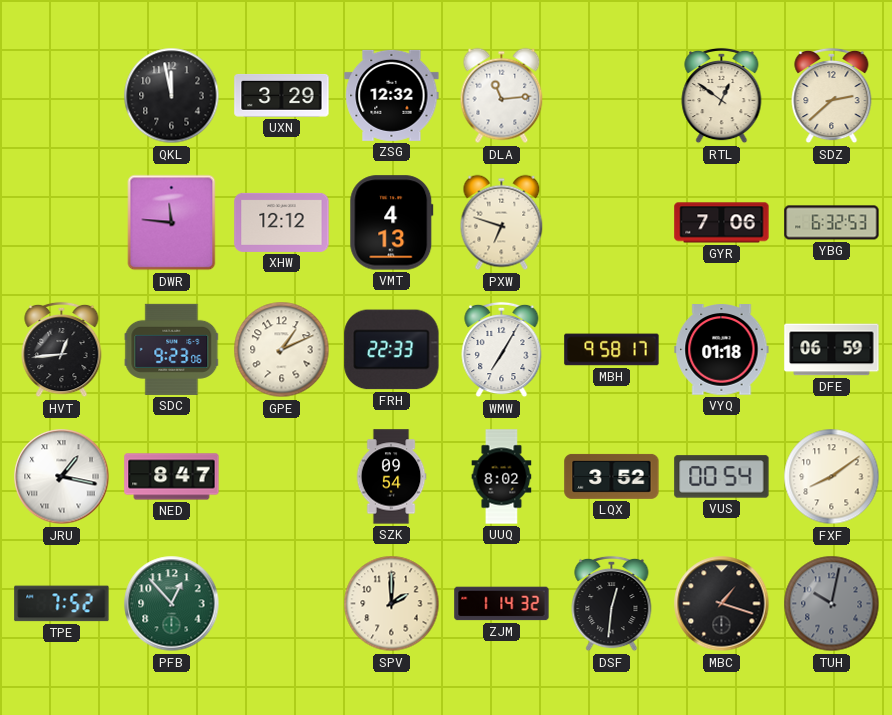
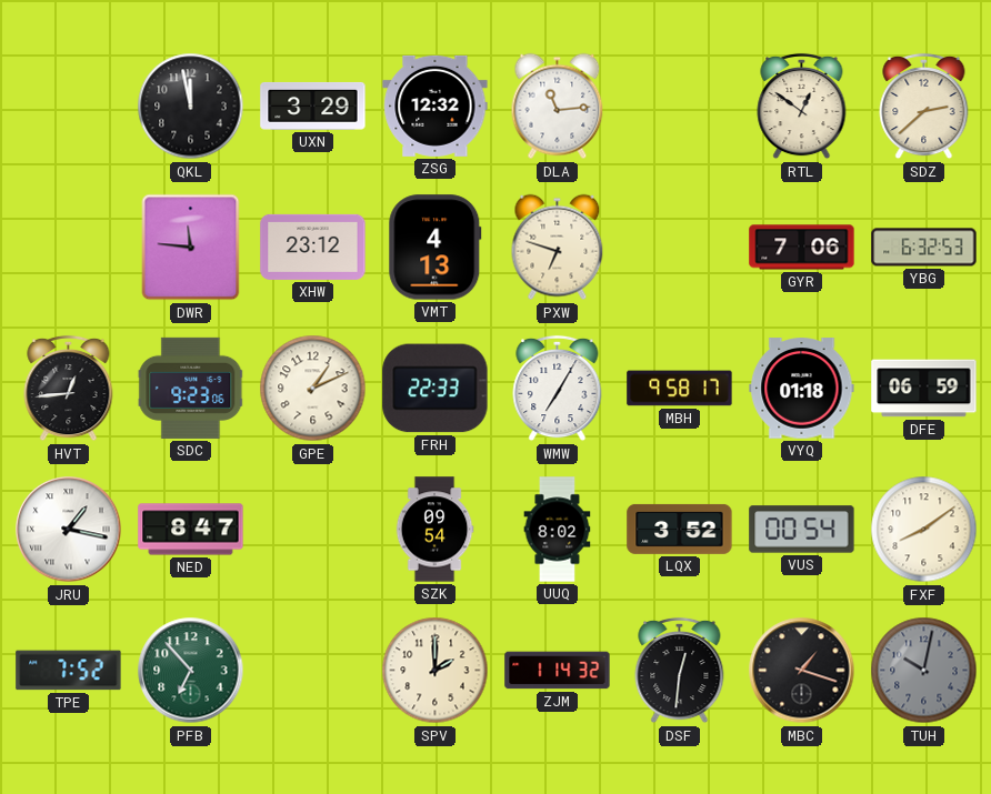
XHW: 12:12 -> 23:12
PFB: 12:53 -> 6:53
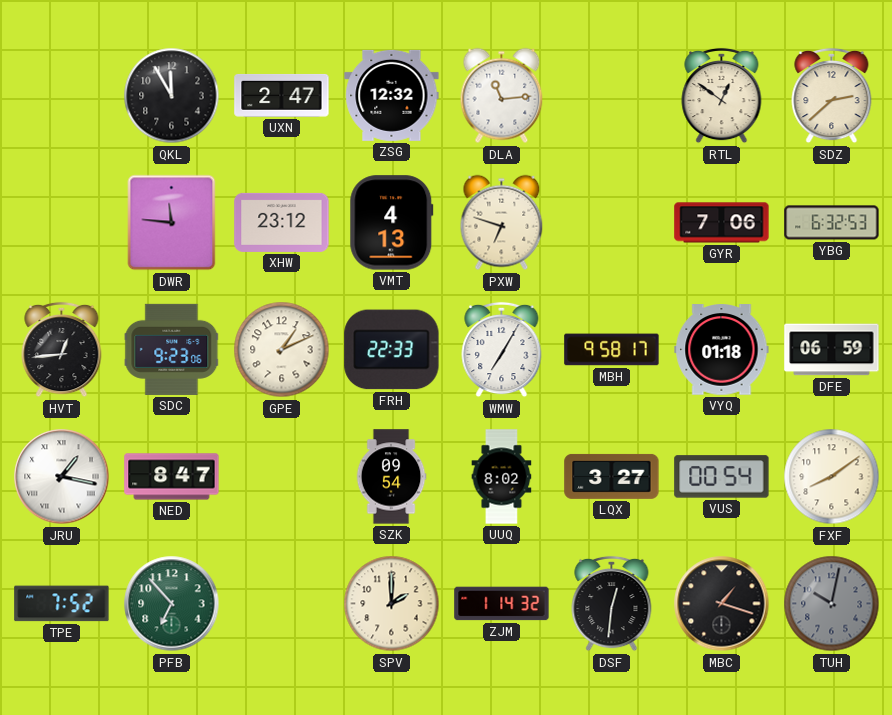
QKL: 11:58 -> 11:55
UXN: 3:29 -> 2:47
LQX: 3:52 -> 3:27
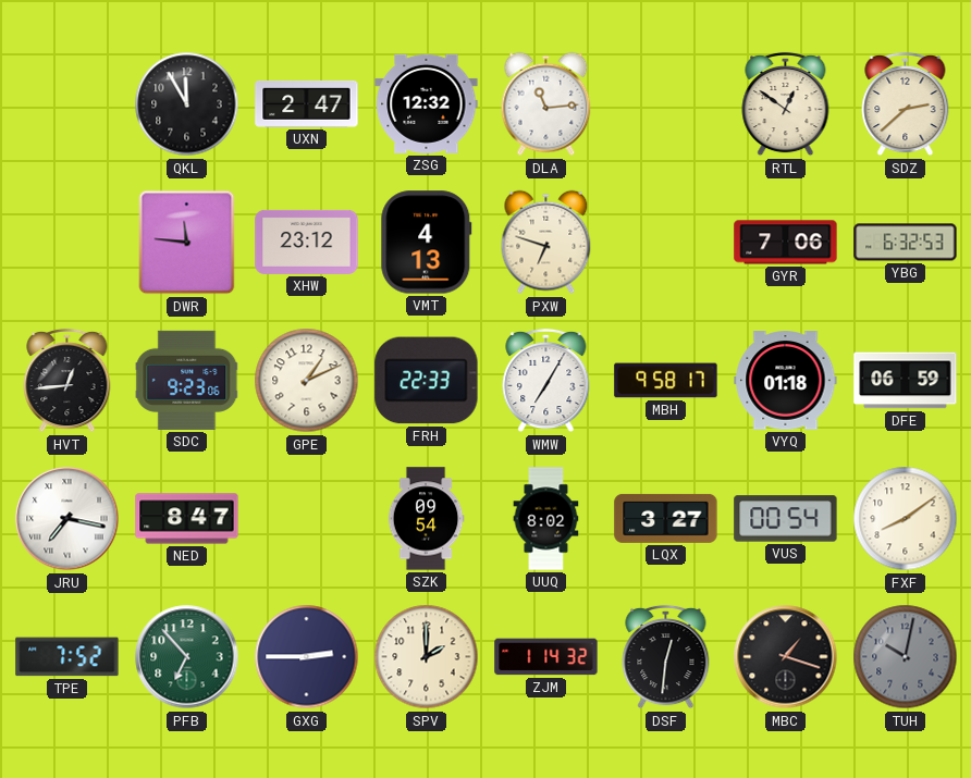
JRU: 1:17 -> 7:17
GXG: none -> 2:45
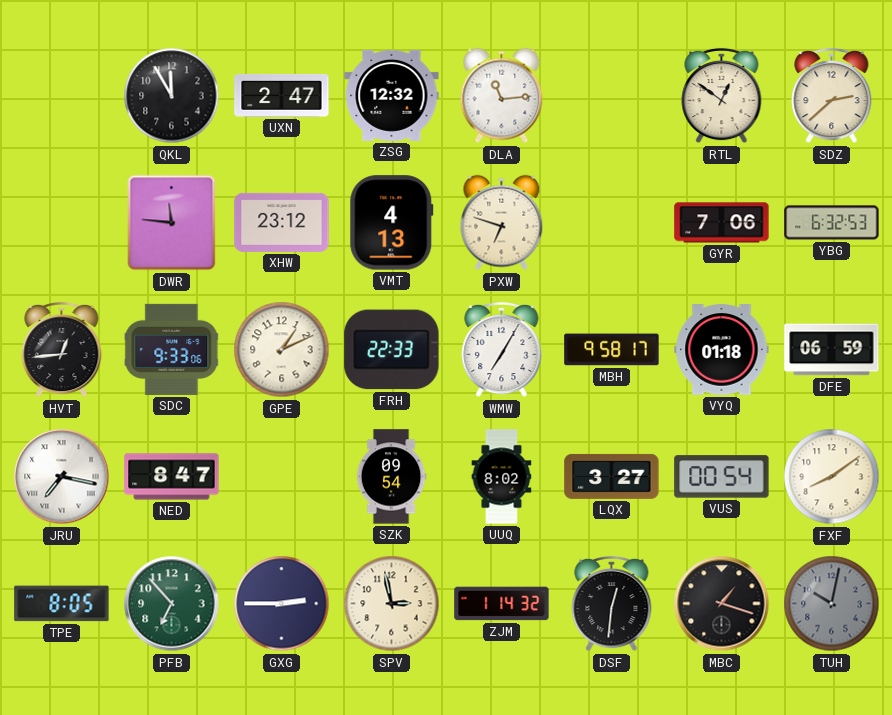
SDC: 9:23 -> 9:33
TPE: 7:52 -> 8:05
SPV: 2:00 -> 2:58
